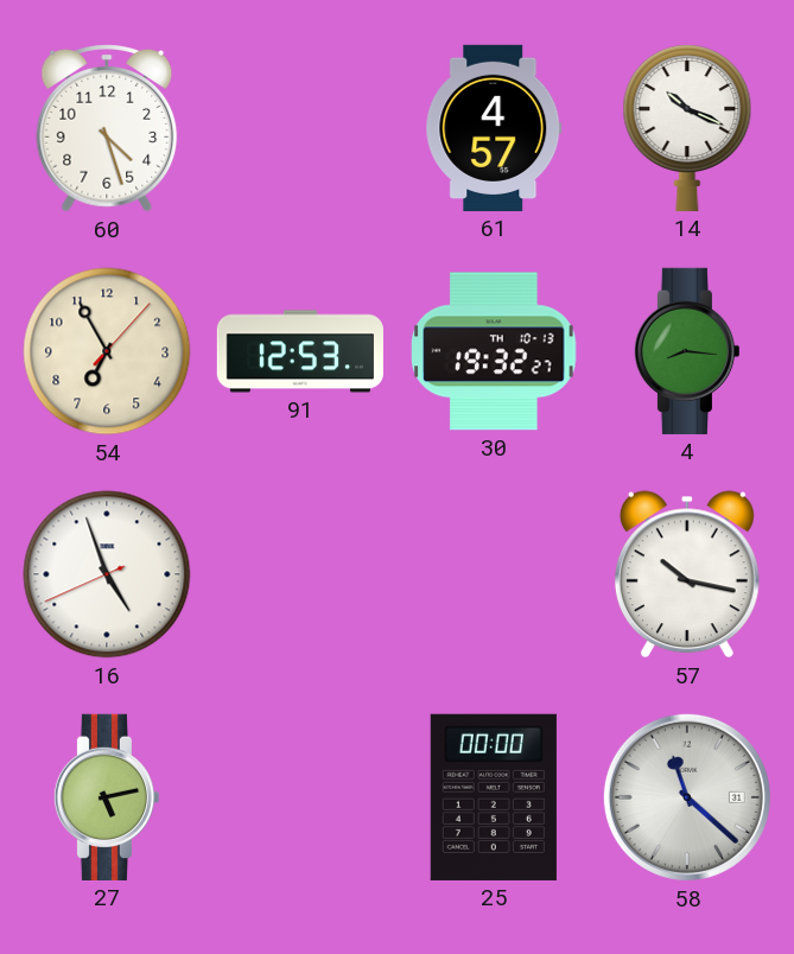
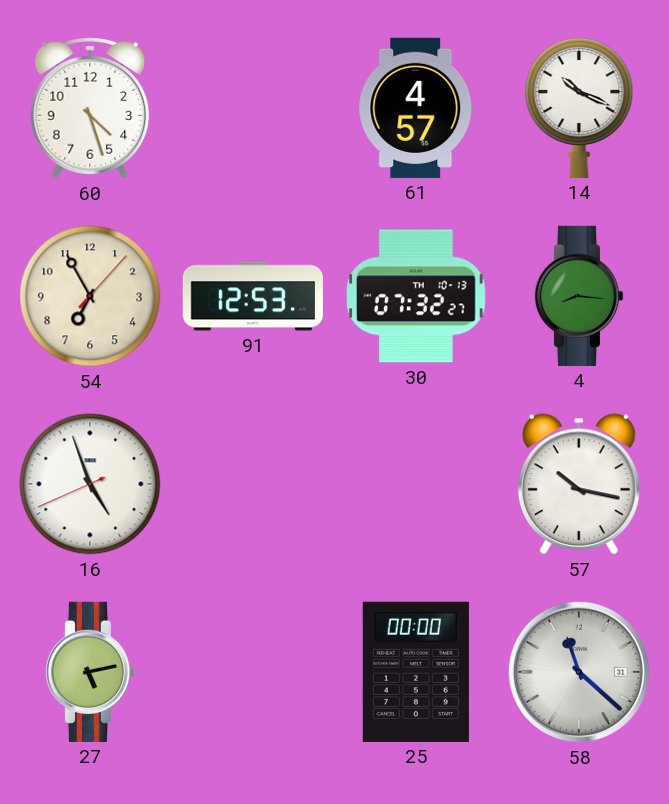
30: 19:32 -> 07:32
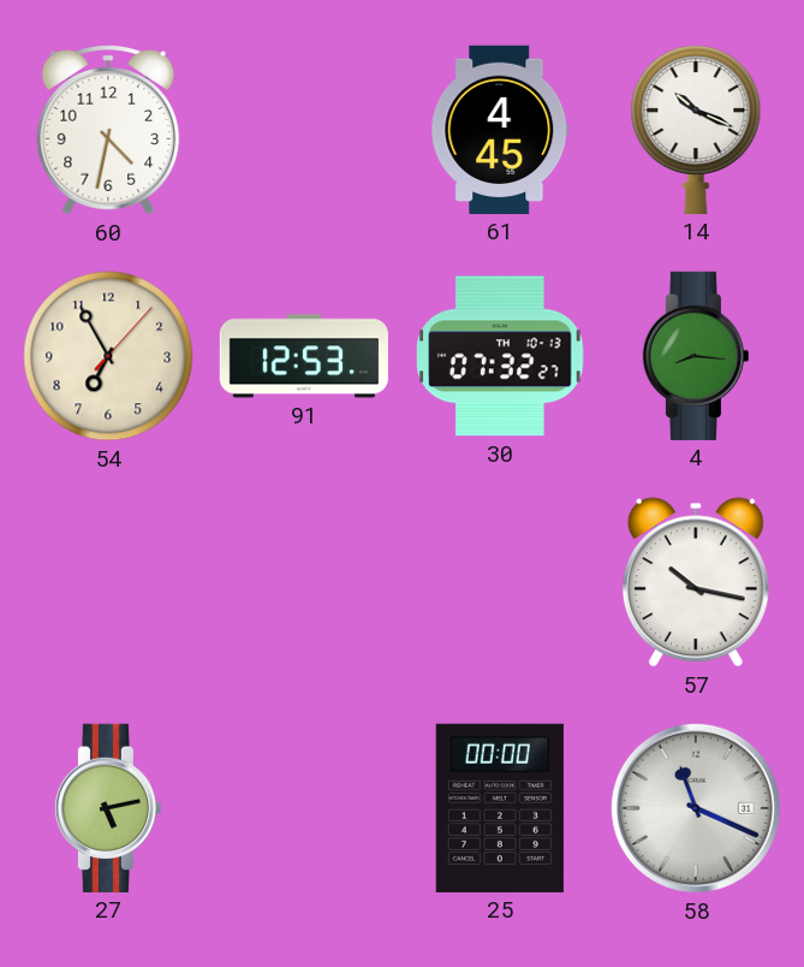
60: 4:27 -> 4:32
61: 4:57 -> 4:45
16: 4:56 -> none
58: 11:22 -> 11:19
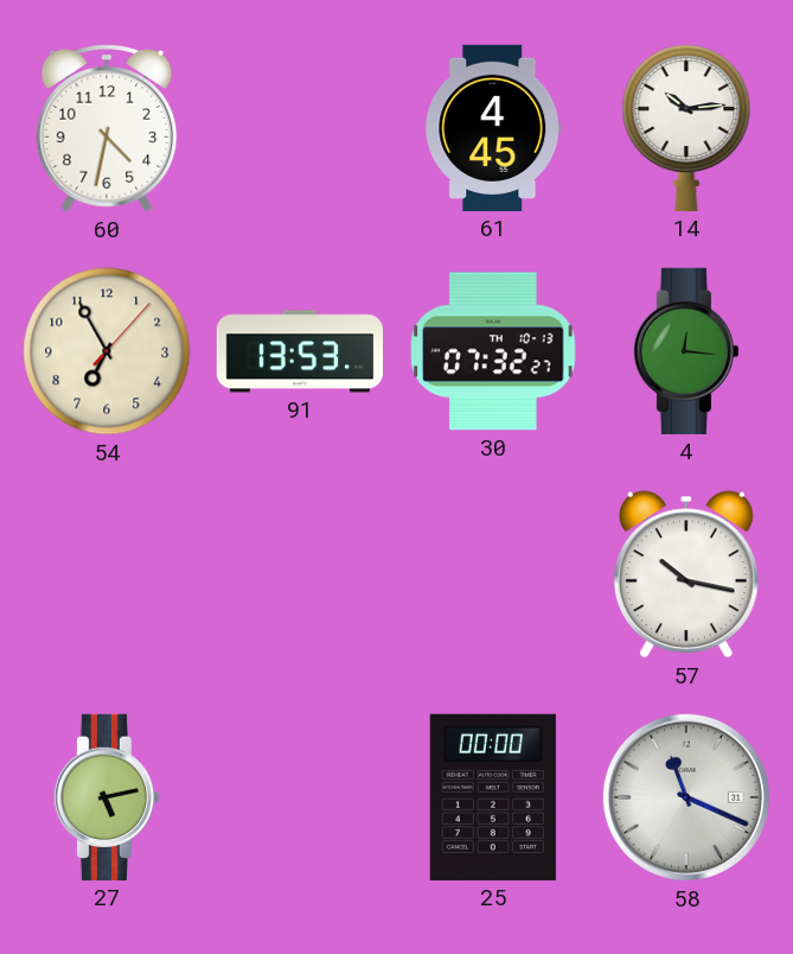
14: 10:19 -> 10:14
91: 12:53 -> 13:53
4: 8:16 -> 12:16
